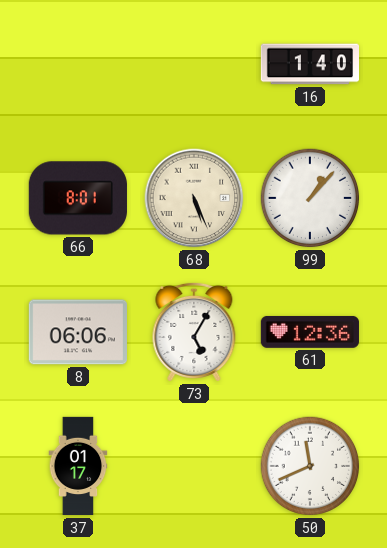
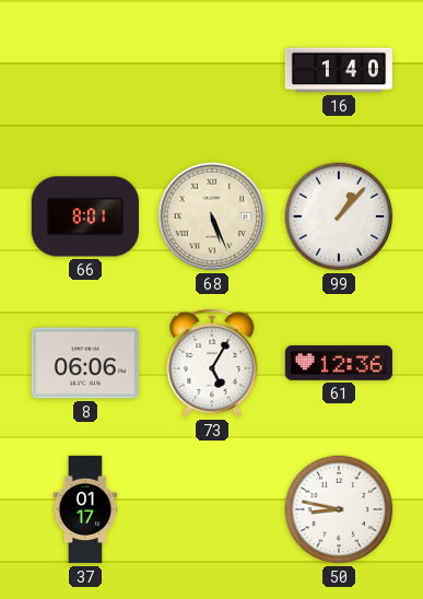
50: 11:41 -> 8:47
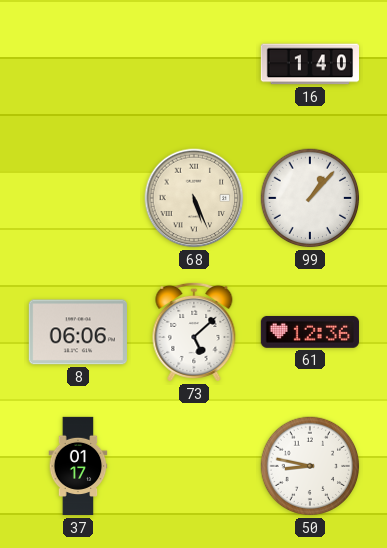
66: 8:01 -> none
73: 5:05 -> 5:08
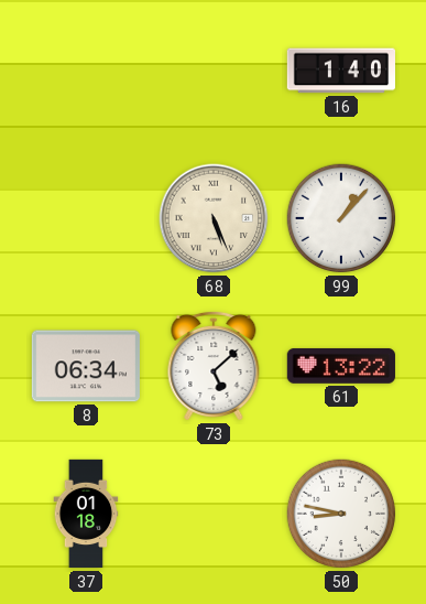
8: 06:06 -> 06:34
61: 12:36 -> 13:22
37: 01:17 -> 01:18
